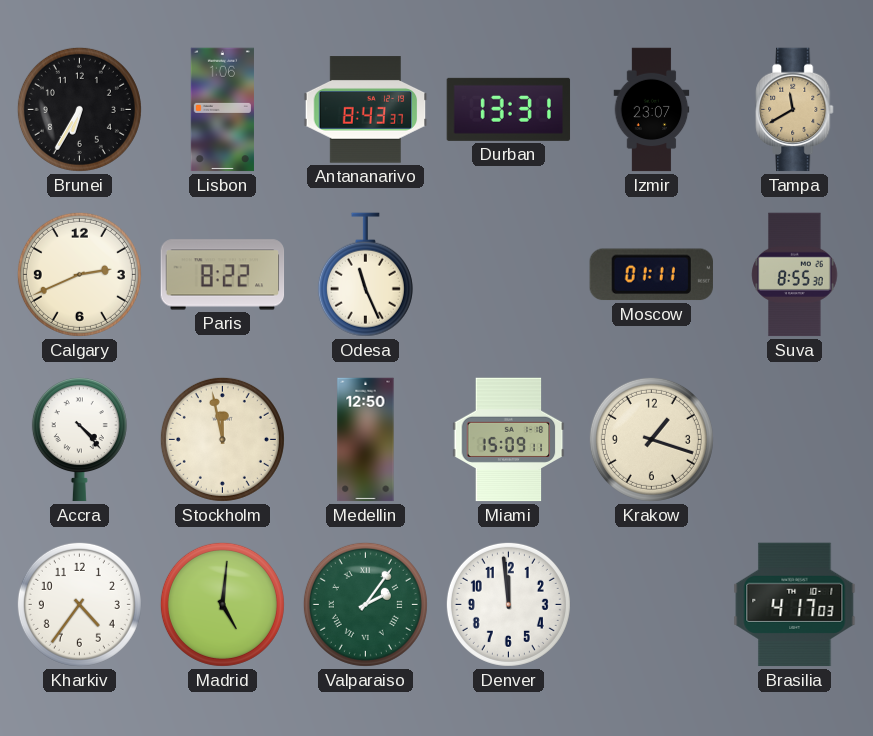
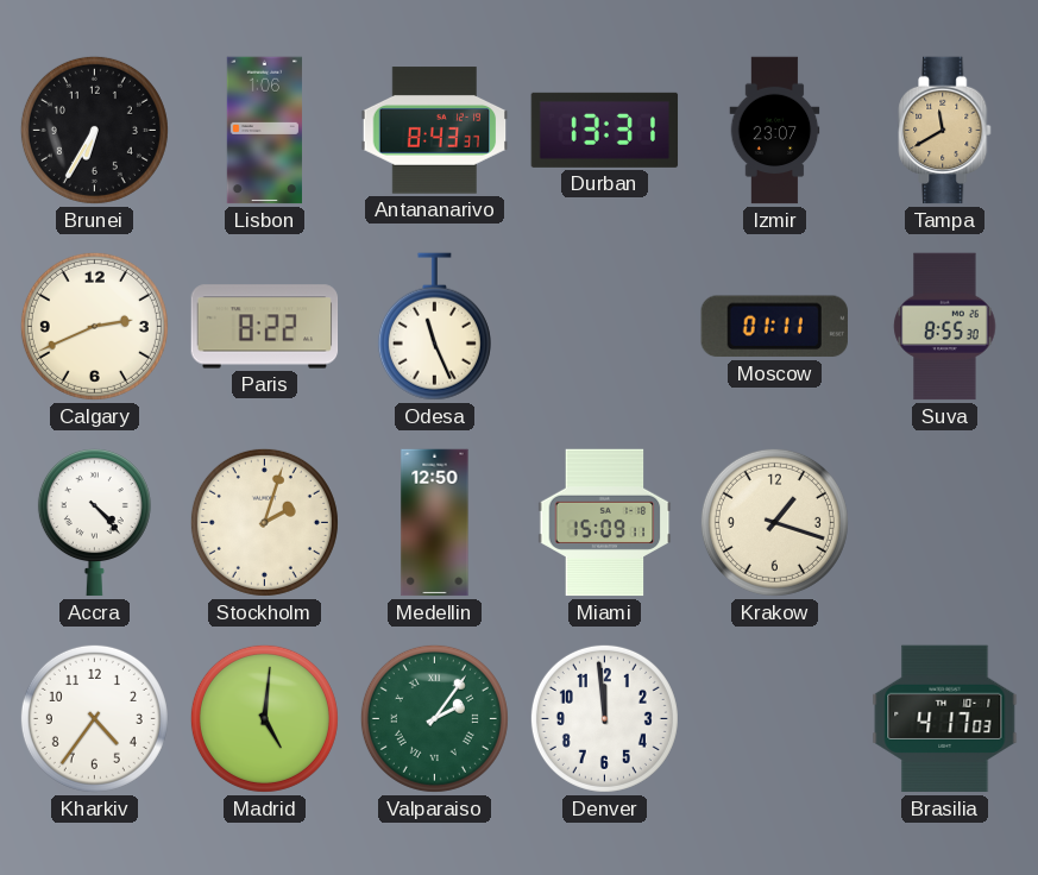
Stockholm: 11:58 -> 2:03
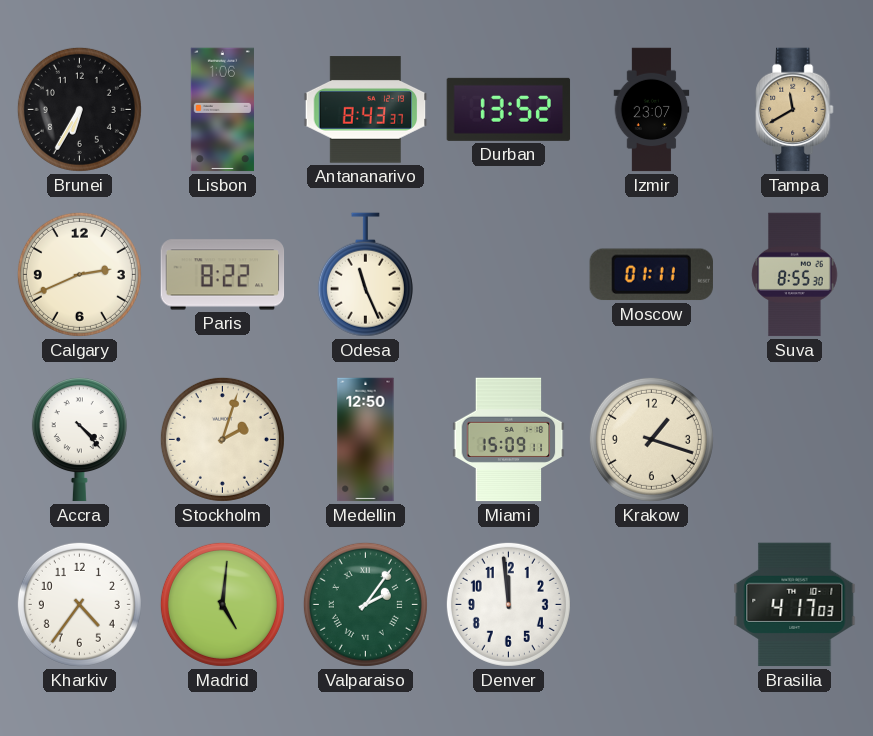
Durban: 13:31 -> 13:52
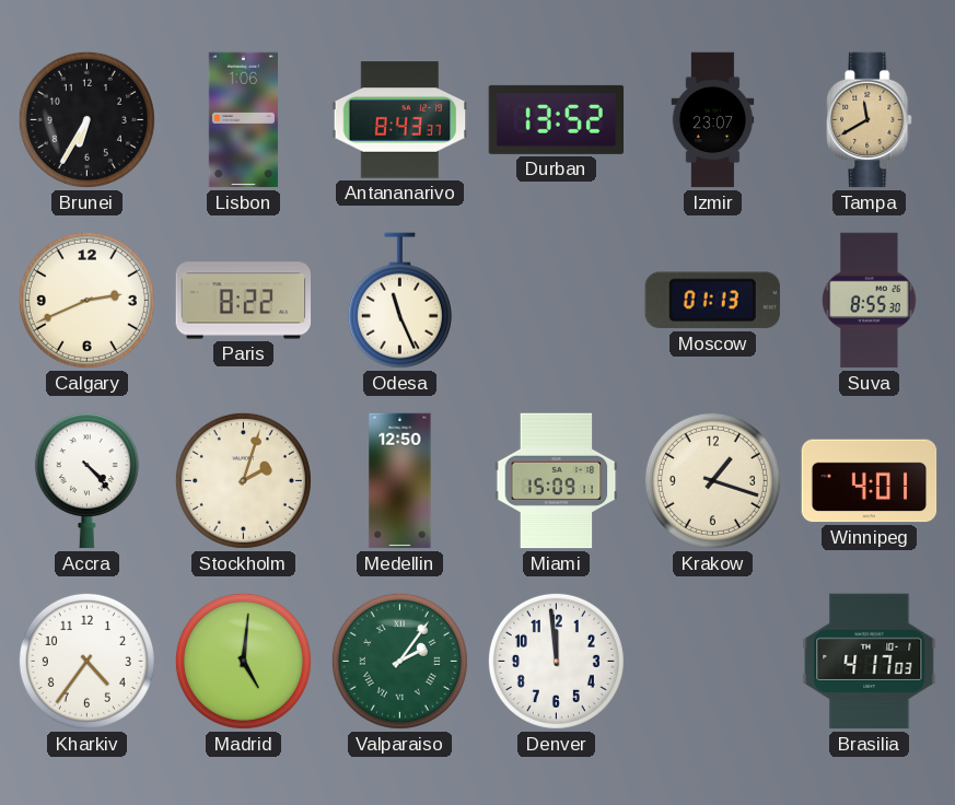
Moscow: 01:11 -> 01:13
Winnipeg: none -> 4:01
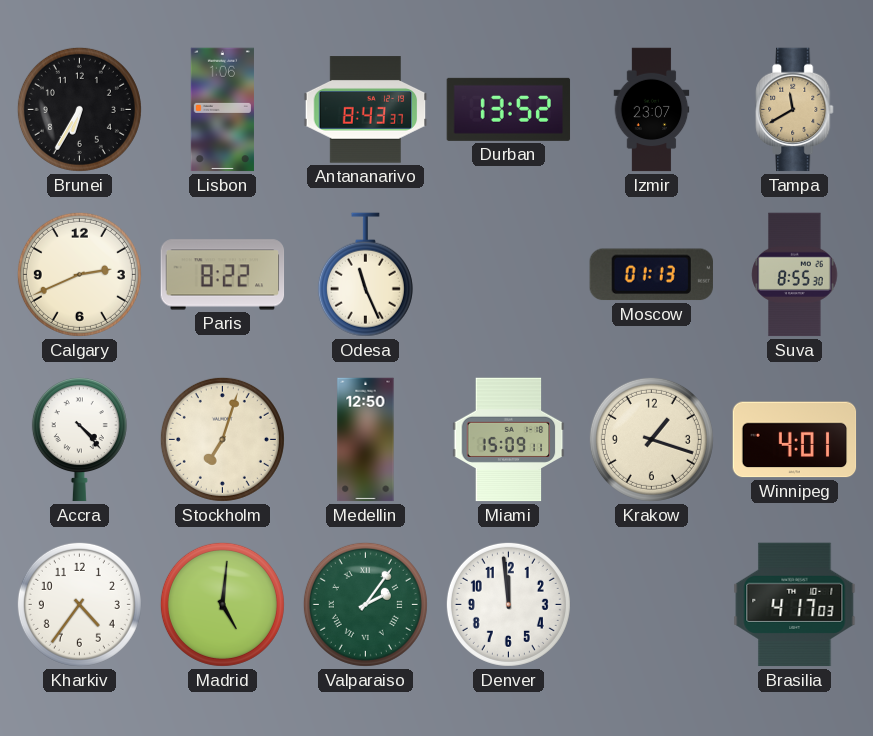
Stockholm: 2:03 -> 7:03
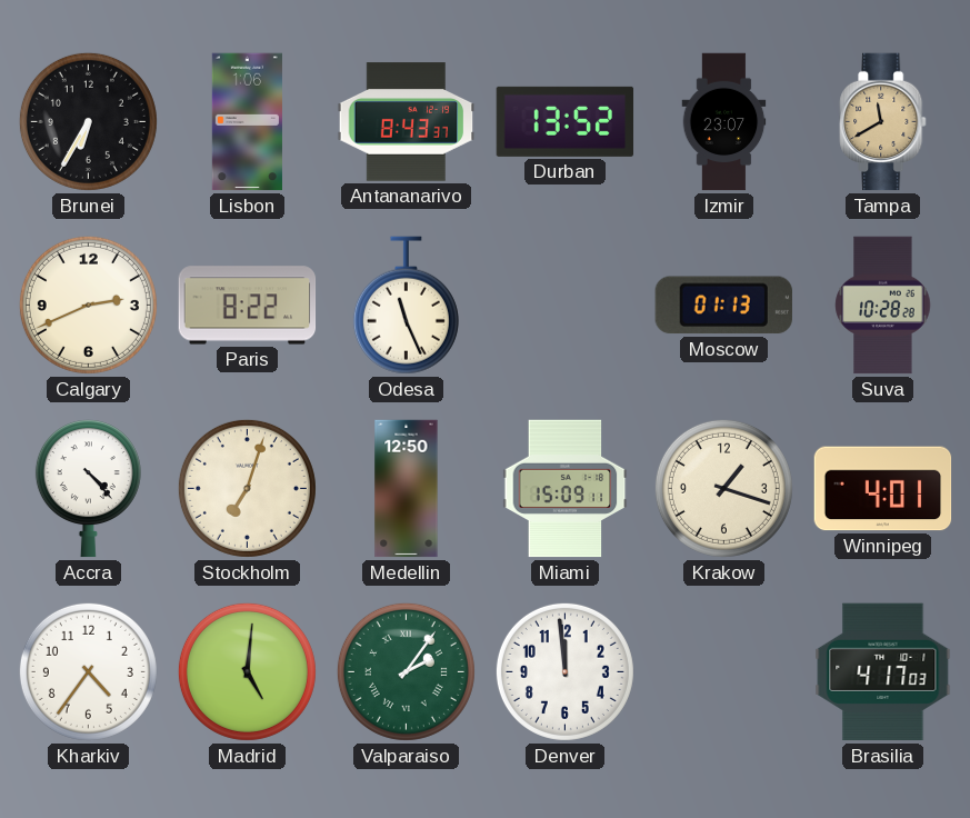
Suva: 8:55 -> 10:28
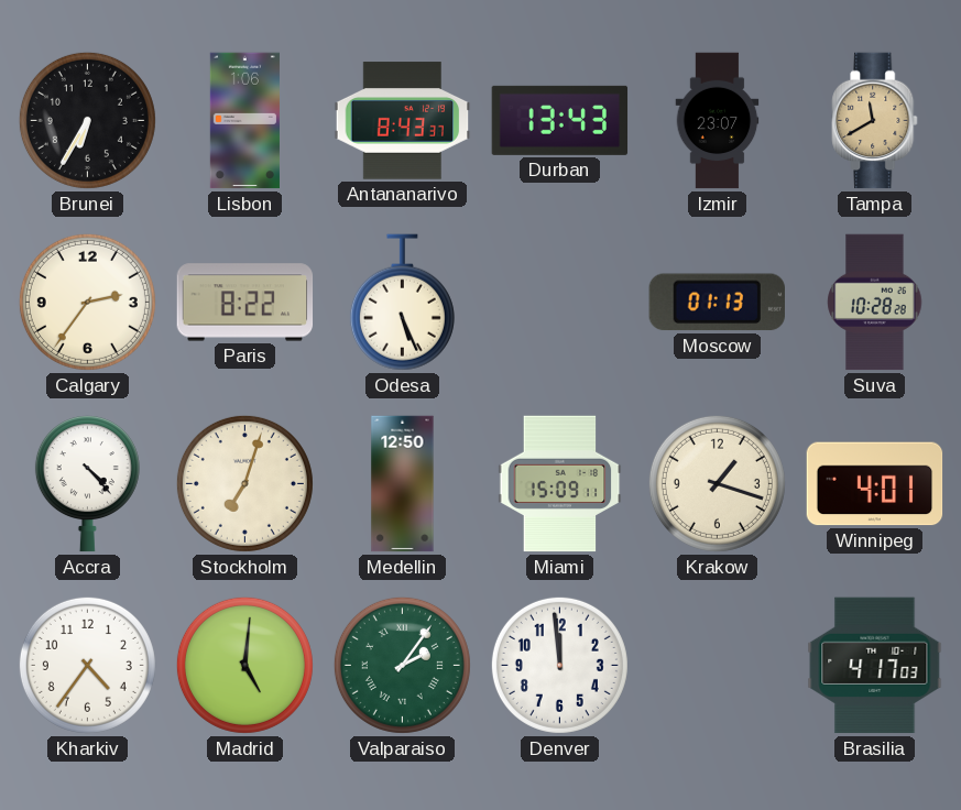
Durban: 13:52 -> 13:43
Calgary: 2:41 -> 2:36
Odesa: 11:26 -> 5:26
